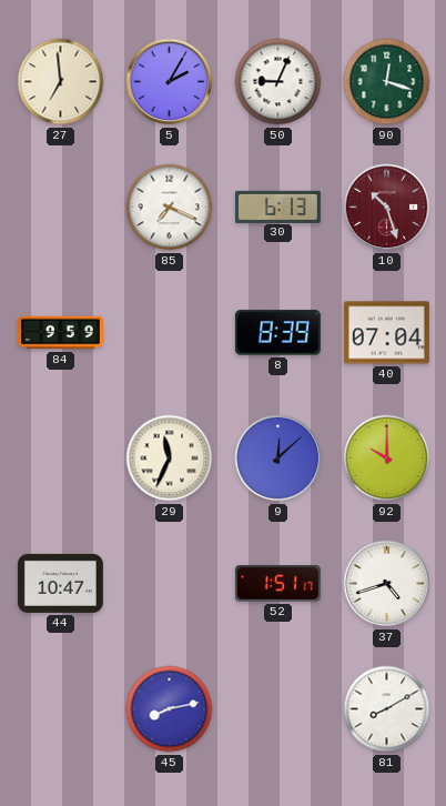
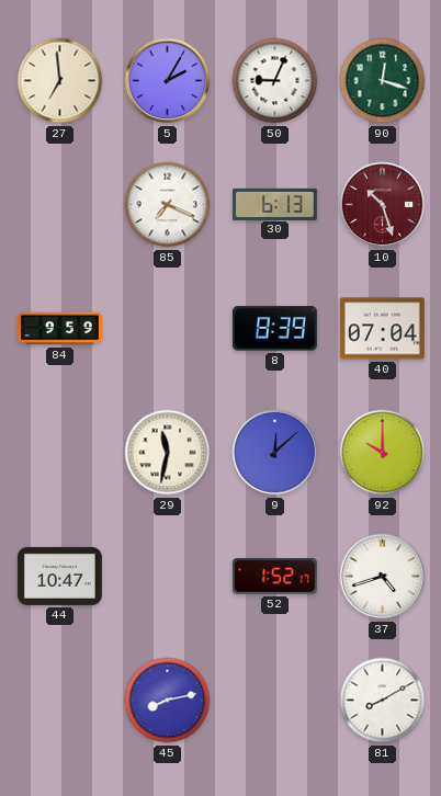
29: 11:34 -> 11:32
52: 1:51 -> 1:52
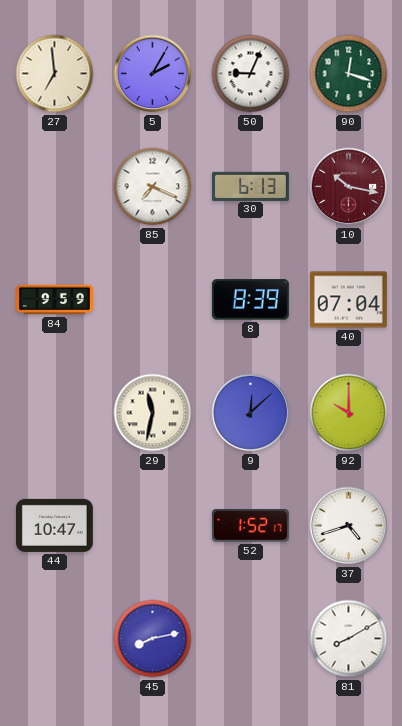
10: 10:27 -> 10:17
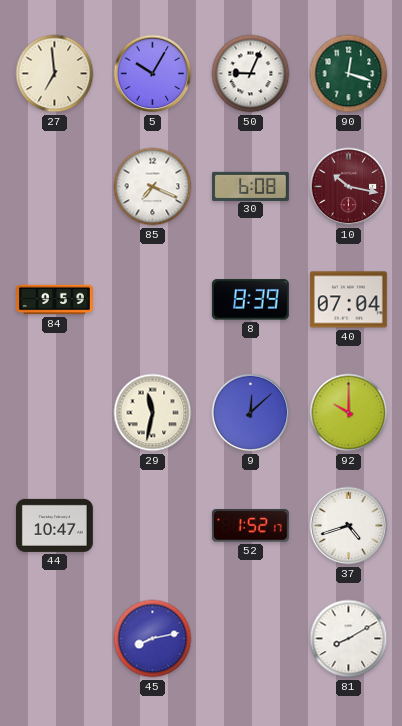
5: 2:05 -> 10:05
30: 6:13 -> 6:08
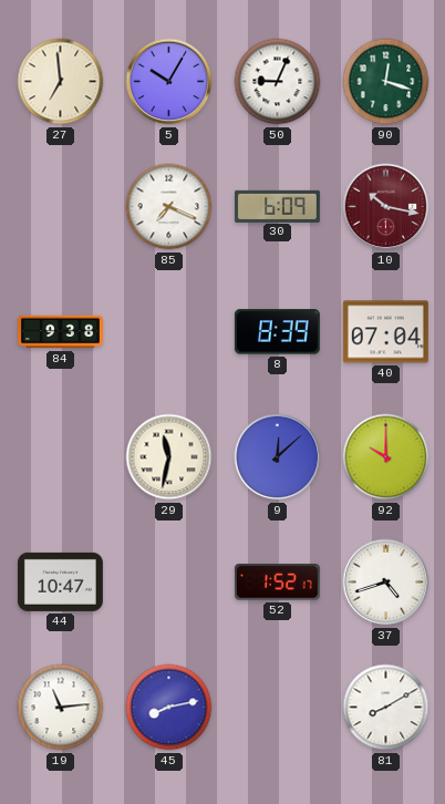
30: 6:08 -> 6:09
84: 9:59 -> 9:38
19: none -> 11:14
